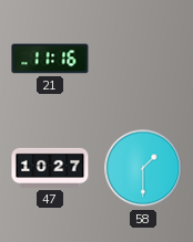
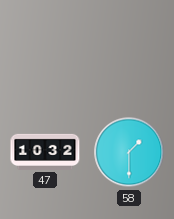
21: 11:16 -> none
47: 10:27 -> 10:32
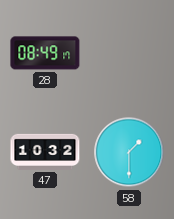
28: none -> 08:49
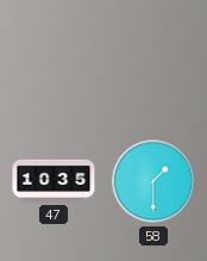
28: 08:49 -> none
47: 10:32 -> 10:35
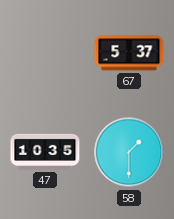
67: none -> 5:37
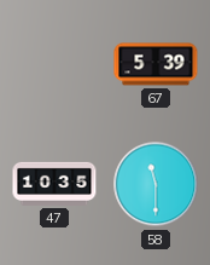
67: 5:37 -> 5:39
58: 1:30 -> 11:30
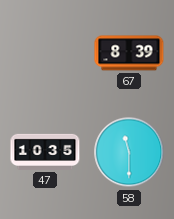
67: 5:39 -> 8:39
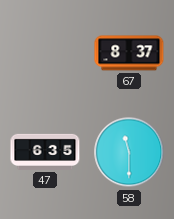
67: 8:39 -> 8:37
47: 10:35 -> 6:35
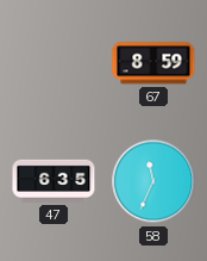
67: 8:37 -> 8:59
58: 11:30 -> 11:34
